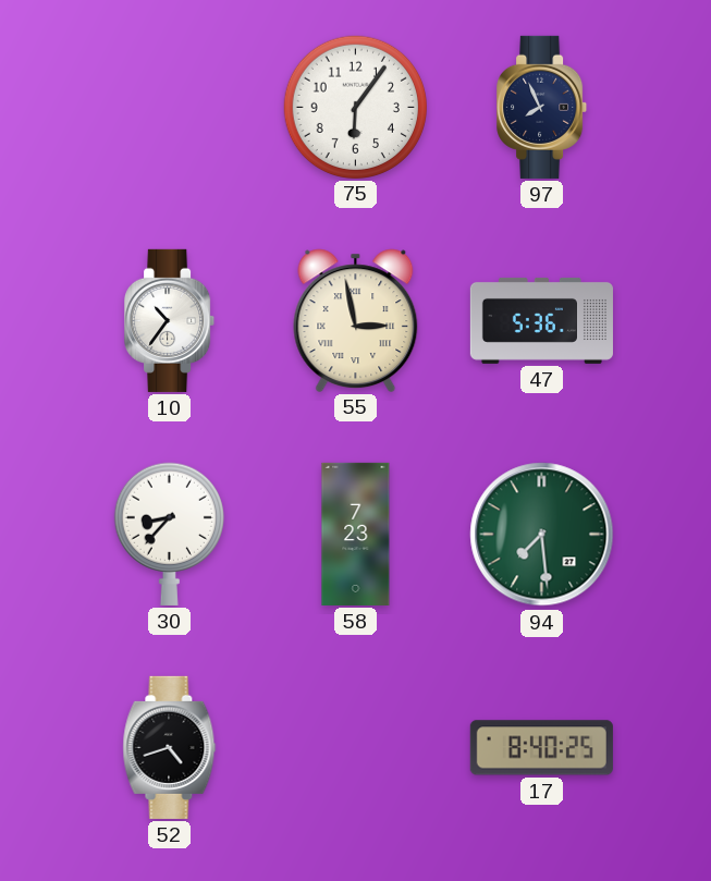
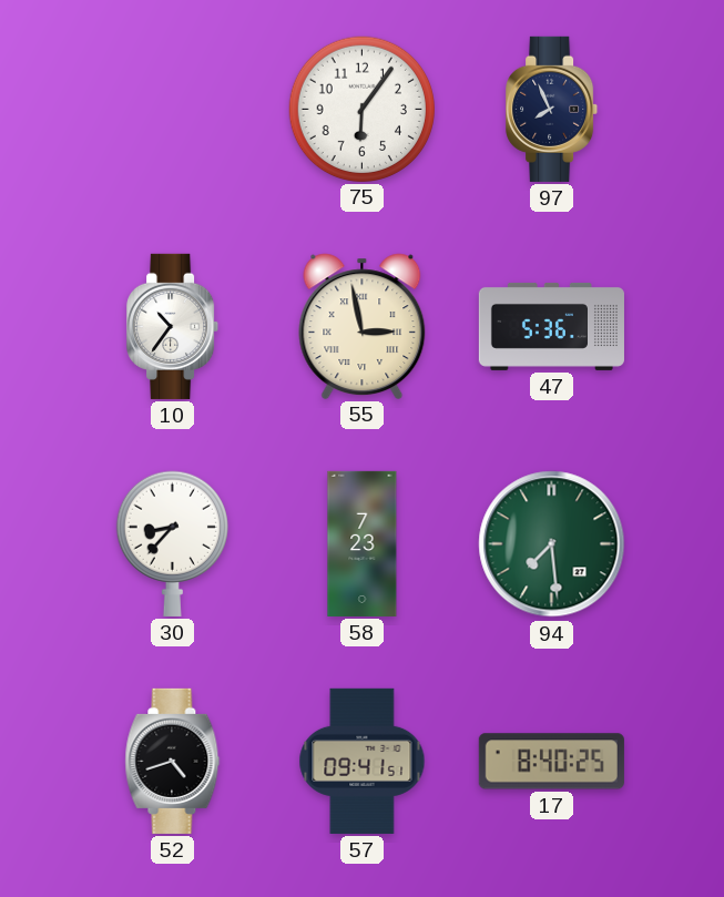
57: none -> 09:41
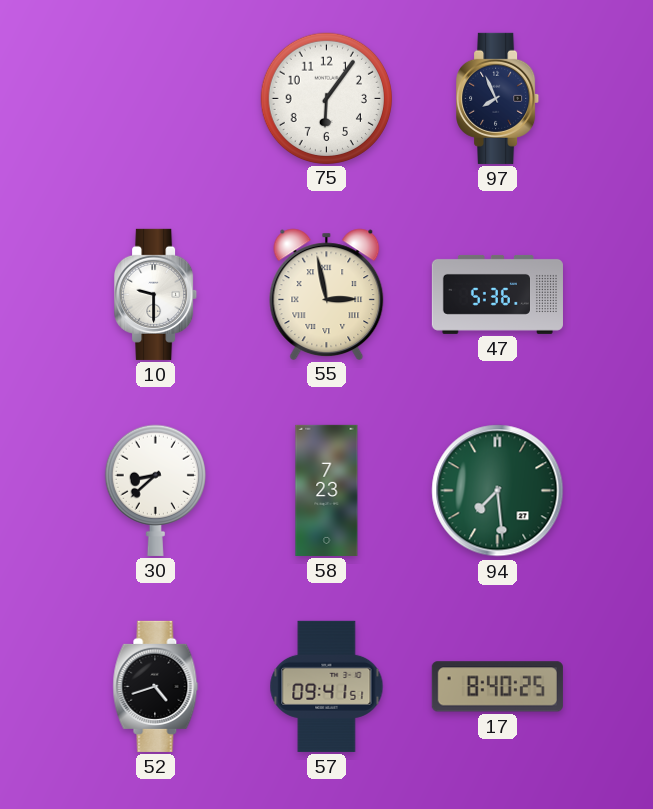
10: 10:36 -> 9:30
30: 8:37 -> 8:38
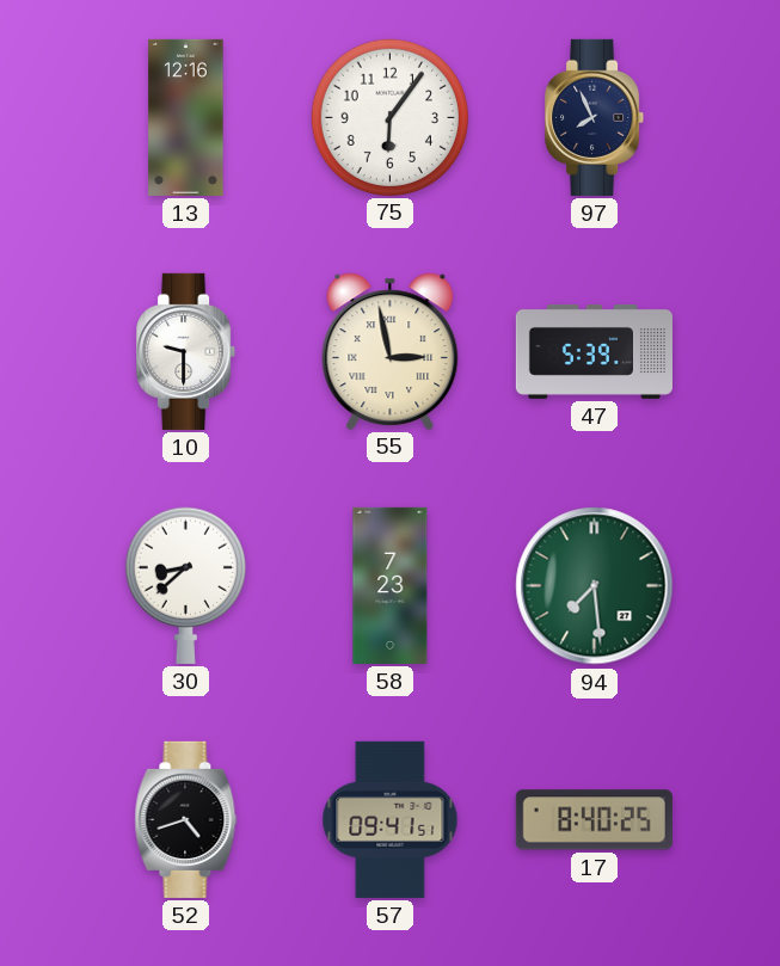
13: none -> 12:16
47: 5:36 -> 5:39
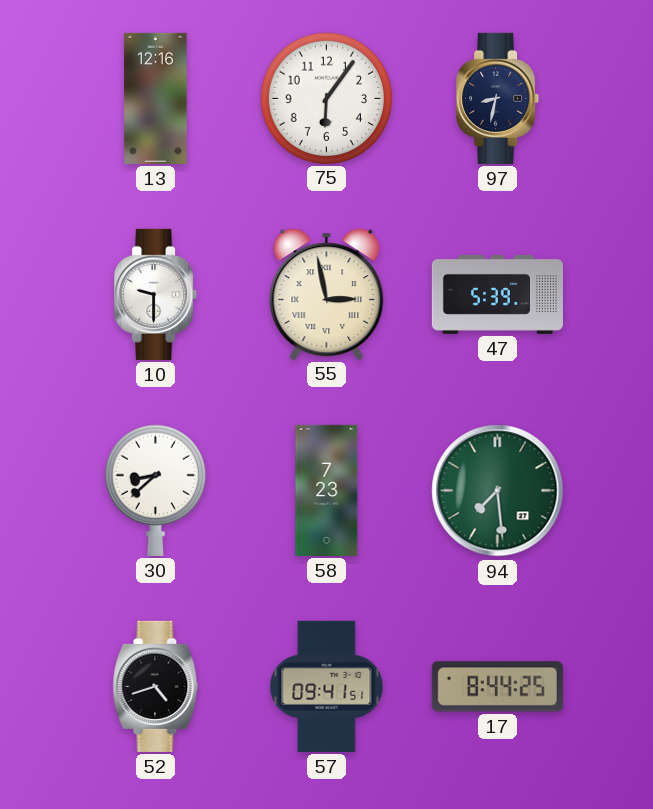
97: 7:56 -> 8:32
17: 8:40 -> 8:44
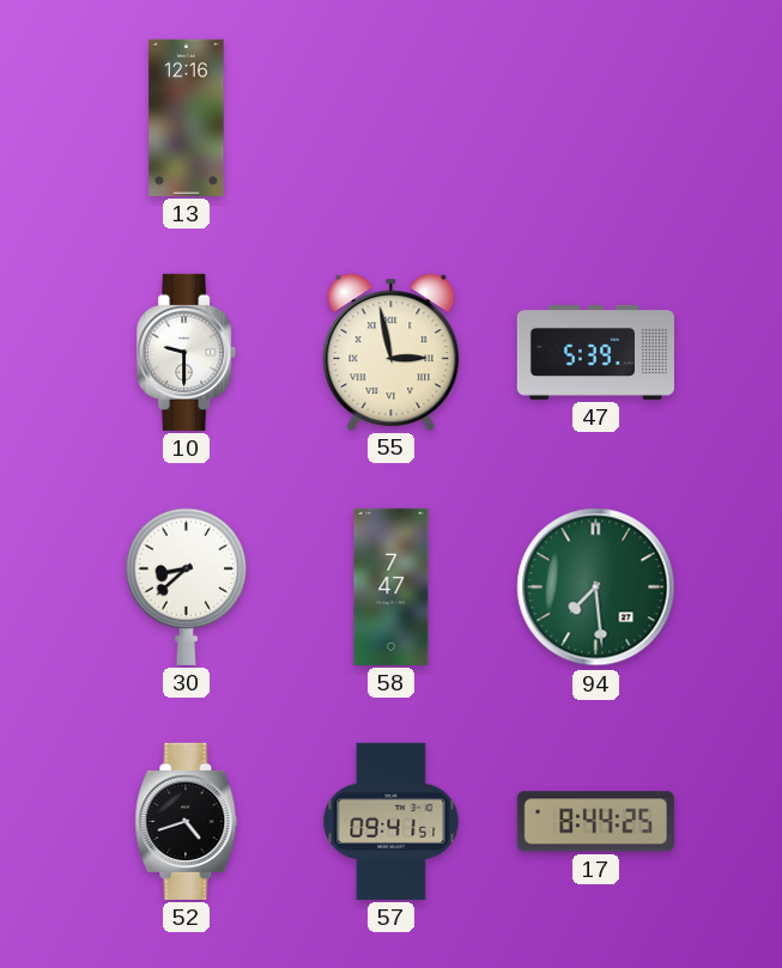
75: 6:06 -> none
97: 8:32 -> none
58: 7:23 -> 7:47
